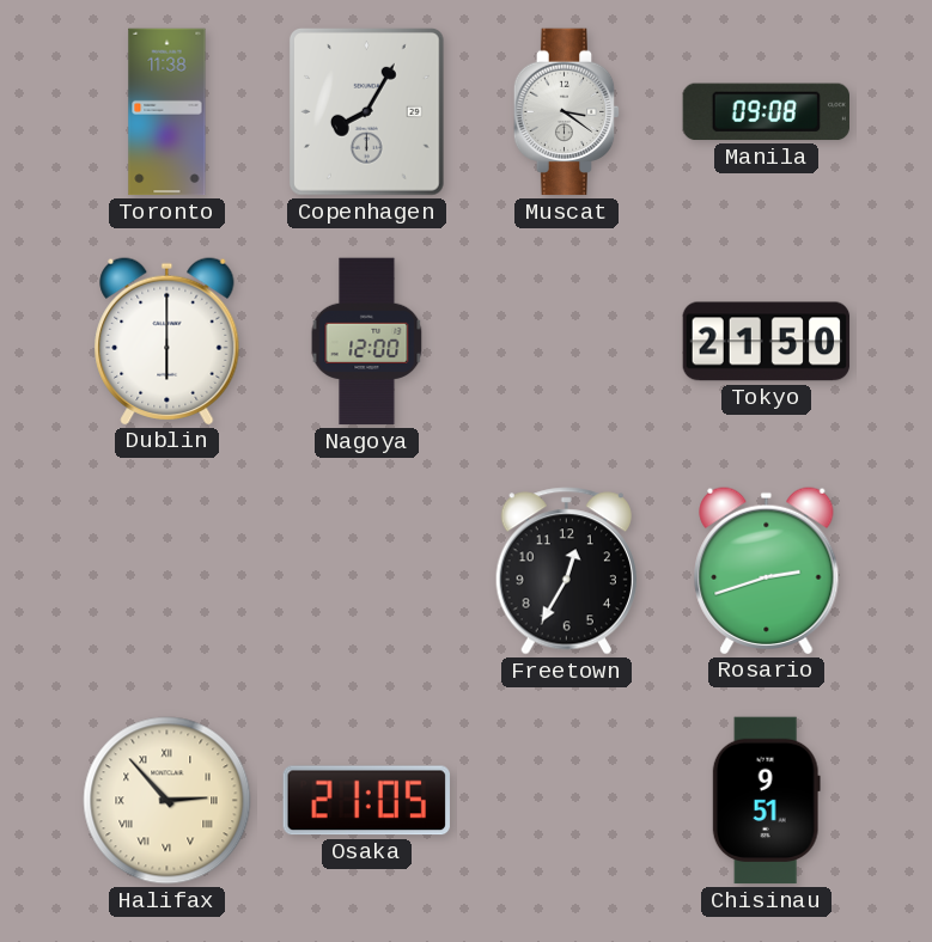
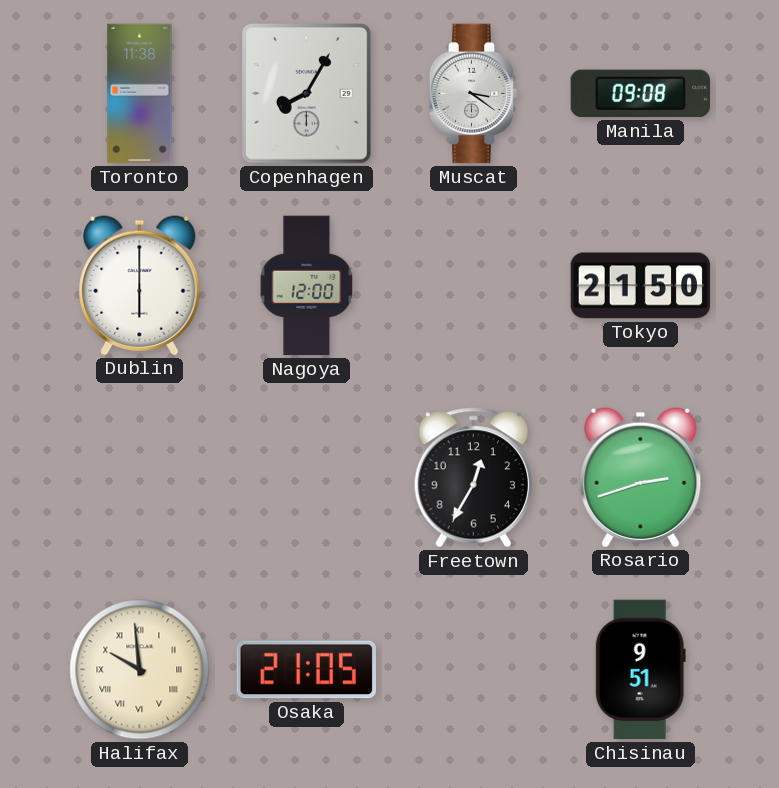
Halifax: 2:53 -> 9:59
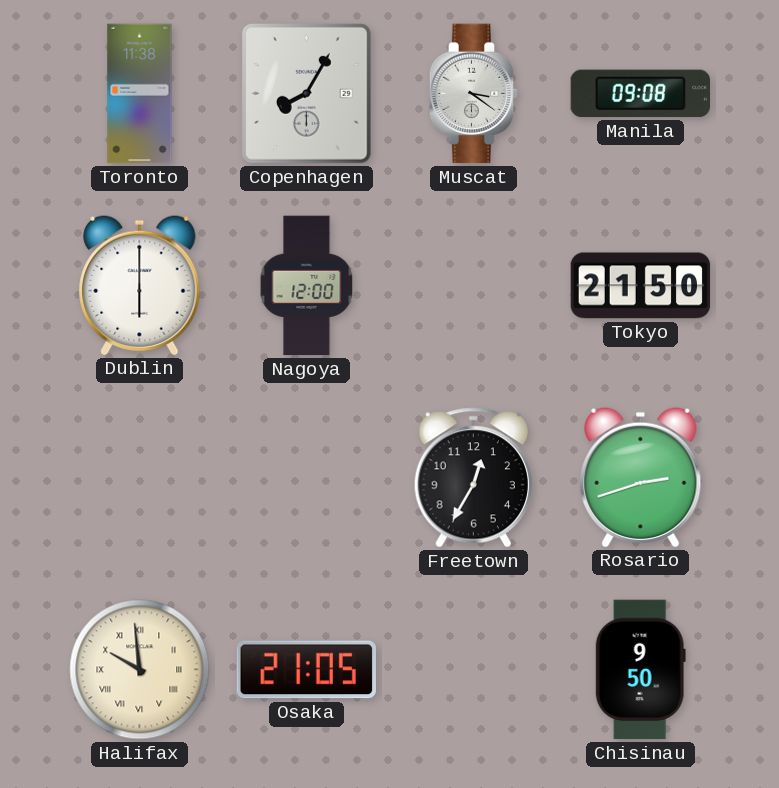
Chisinau: 9:51 -> 9:50
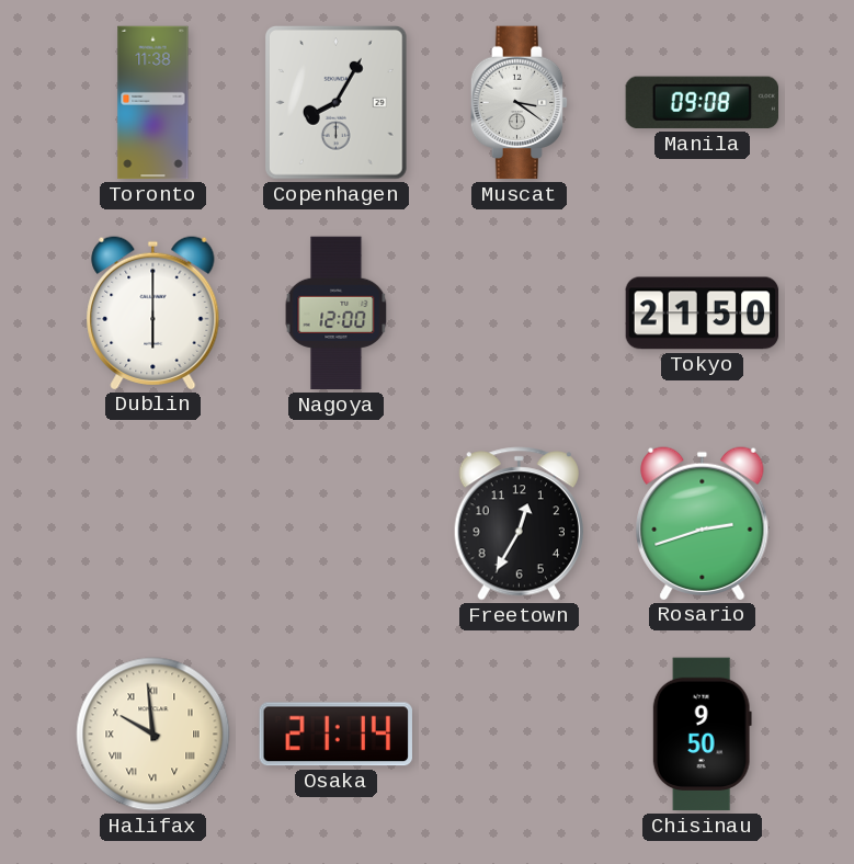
Osaka: 21:05 -> 21:14
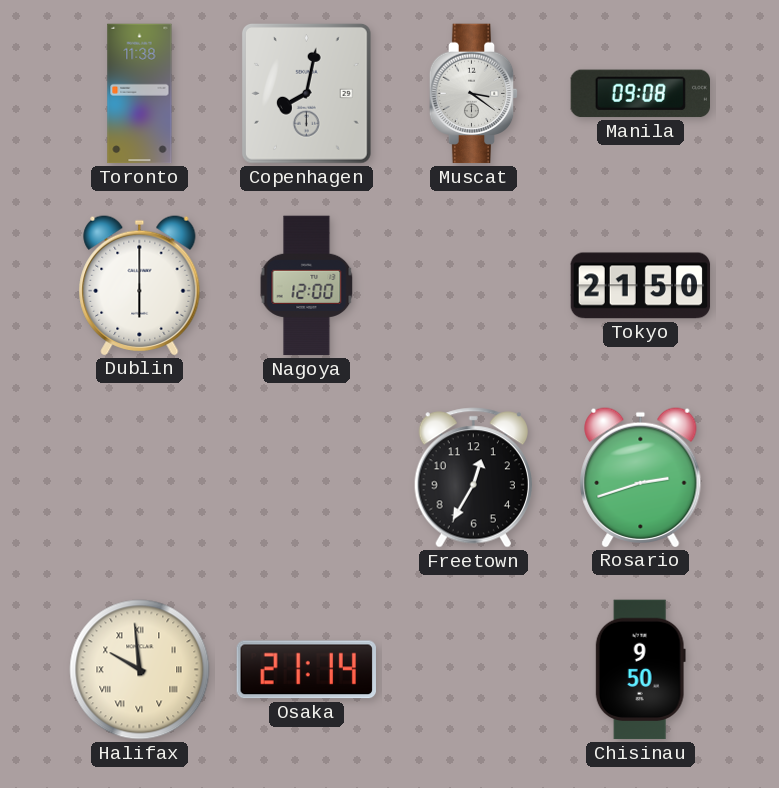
Copenhagen: 8:05 -> 8:02
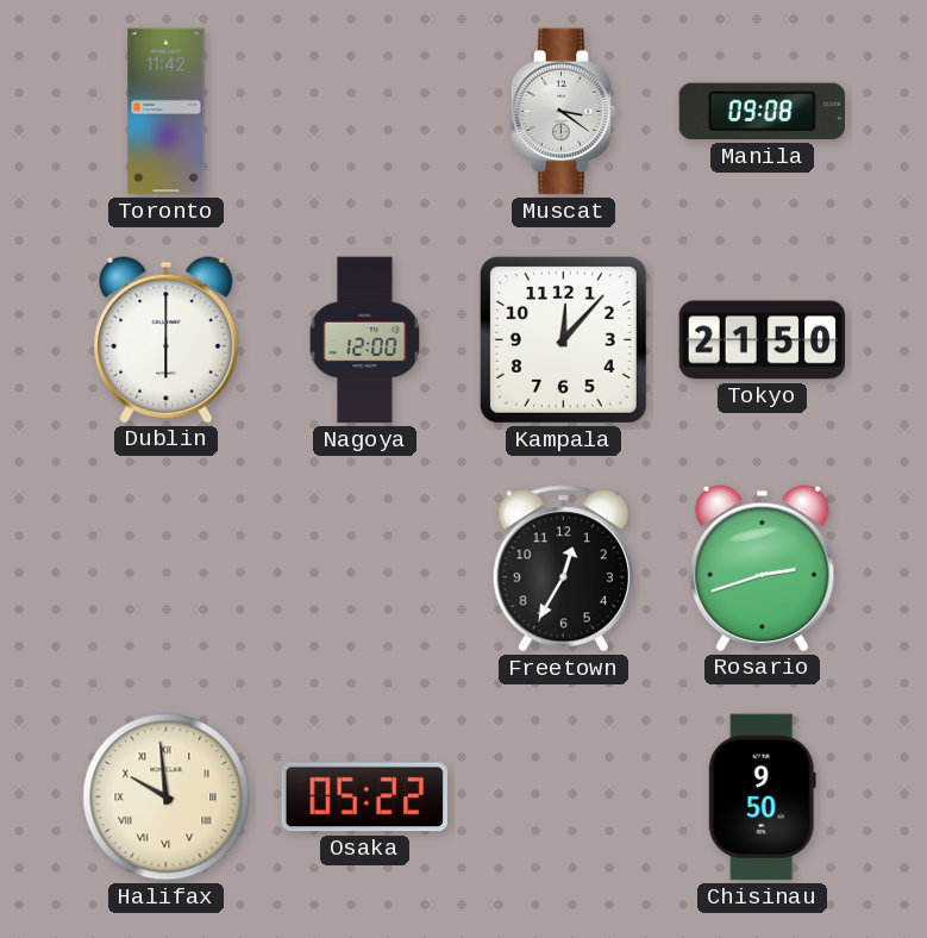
Toronto: 11:38 -> 11:42
Copenhagen: 8:02 -> none
Kampala: none -> 12:07
Osaka: 21:14 -> 05:22
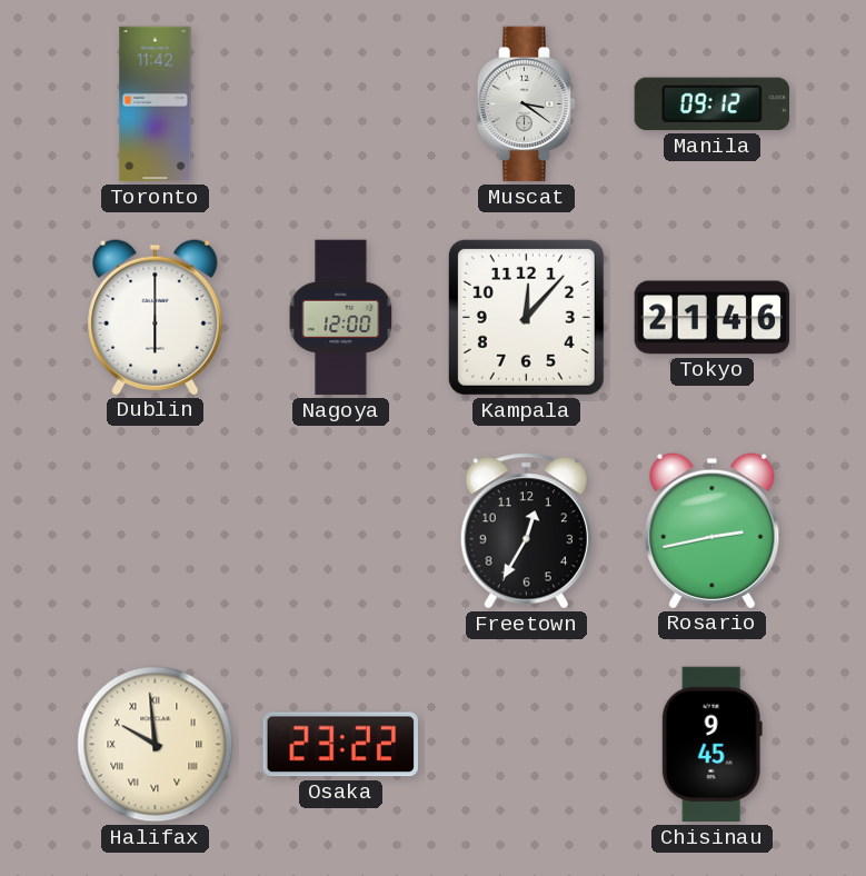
Manila: 09:08 -> 09:12
Tokyo: 21:50 -> 21:46
Rosario: 2:42 -> 2:43
Osaka: 05:22 -> 23:22
Chisinau: 9:50 -> 9:45
